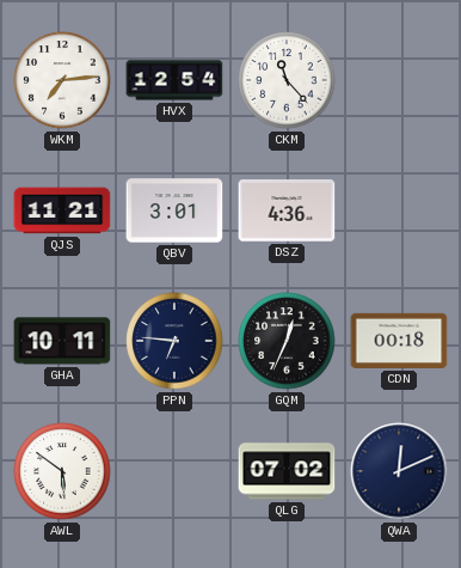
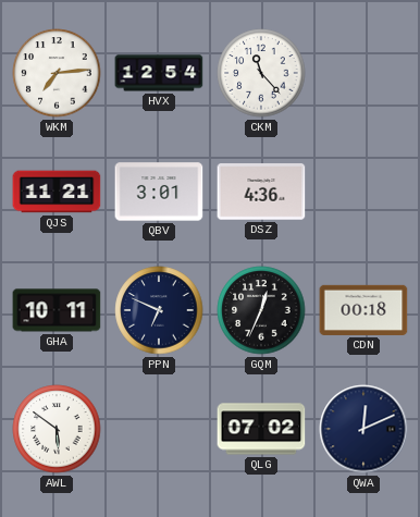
PPN: 6:46 -> 6:49
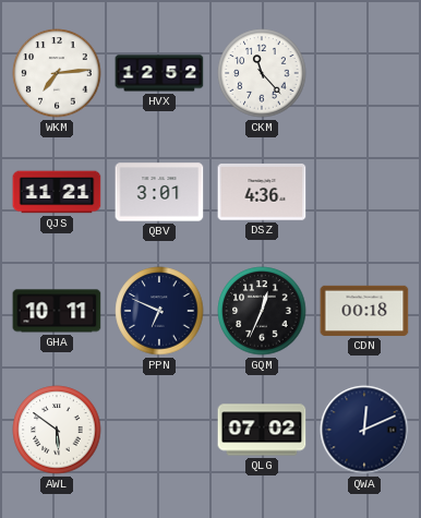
HVX: 12:54 -> 12:52
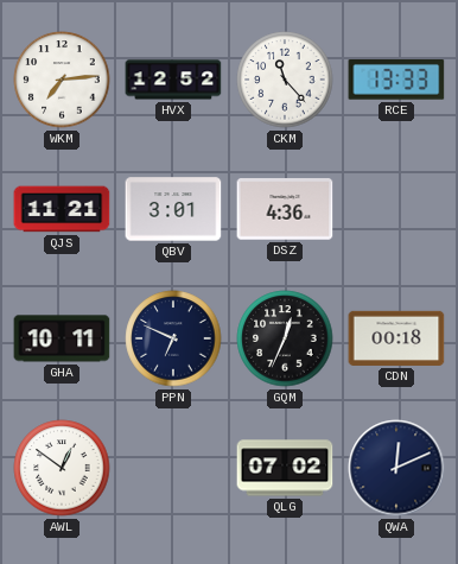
RCE: none -> 13:33
AWL: 5:51 -> 12:51
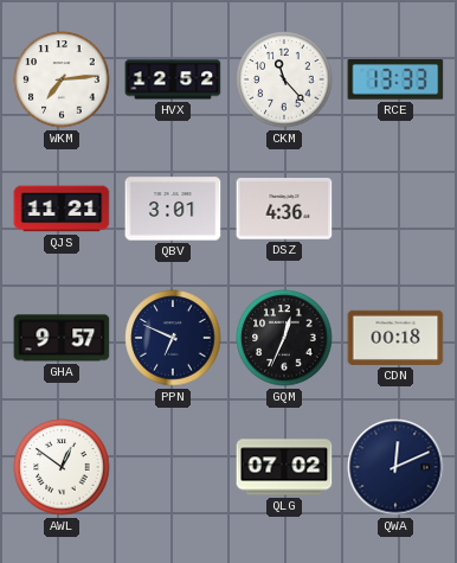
GHA: 10:11 -> 9:57
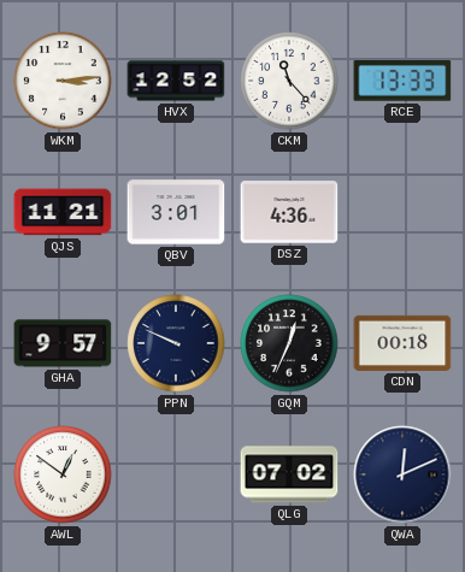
WKM: 7:14 -> 3:14
PPN: 6:49 -> 9:49
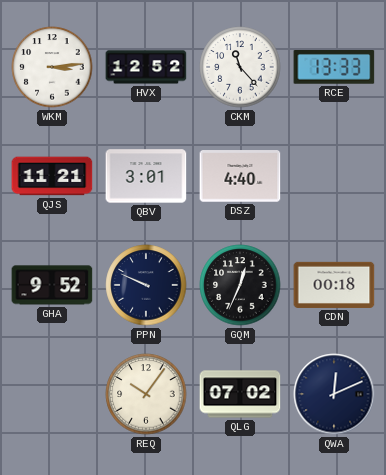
DSZ: 4:36 -> 4:40
GHA: 9:57 -> 9:52
AWL: 12:51 -> none
REQ: none -> 10:06
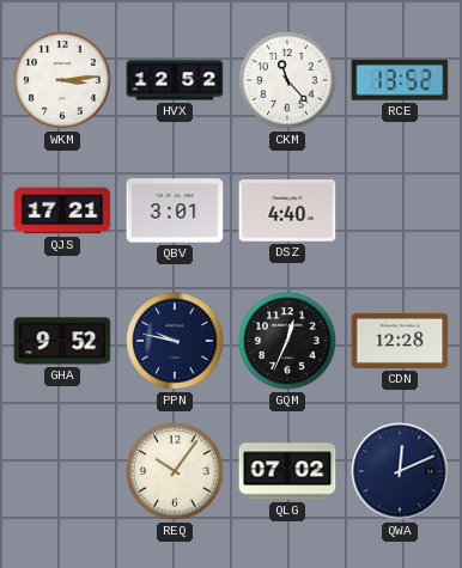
RCE: 13:33 -> 13:52
QJS: 11:21 -> 17:21
PPN: 9:49 -> 9:47
CDN: 00:18 -> 12:28
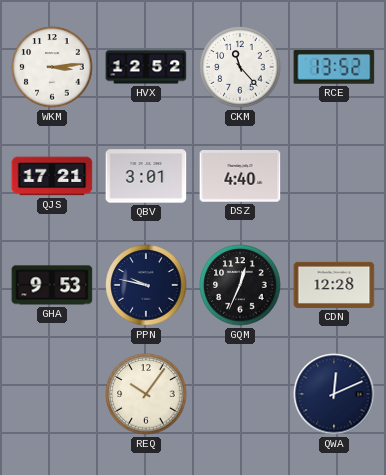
GHA: 9:52 -> 9:53
QLG: 07:02 -> none
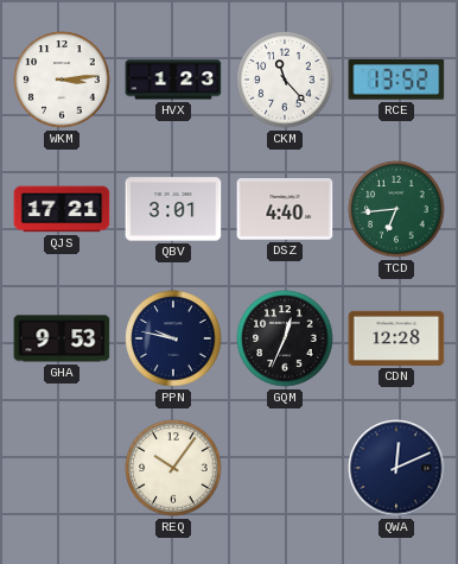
HVX: 12:52 -> 1:23
TCD: none -> 6:44
